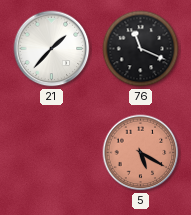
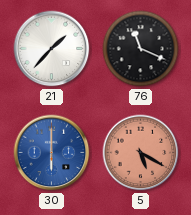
30: none -> 6:00
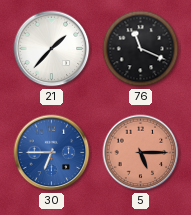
30: 6:00 -> 6:45
5: 5:20 -> 5:15
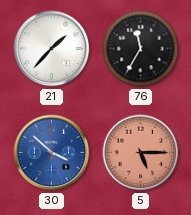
76: 11:19 -> 11:35
30: 6:45 -> 3:52
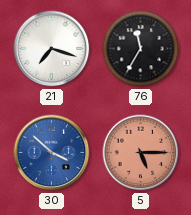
21: 1:37 -> 7:18
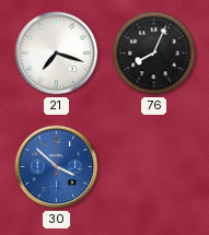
76: 11:35 -> 8:04
5: 5:15 -> none
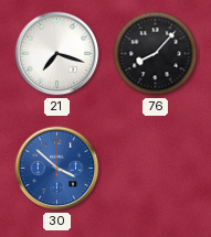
76: 8:04 -> 8:07
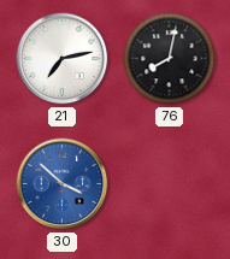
21: 7:18 -> 7:13
76: 8:07 -> 8:02
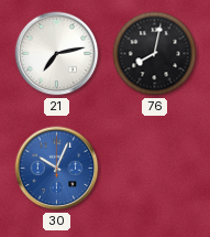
30: 3:52 -> 10:04
